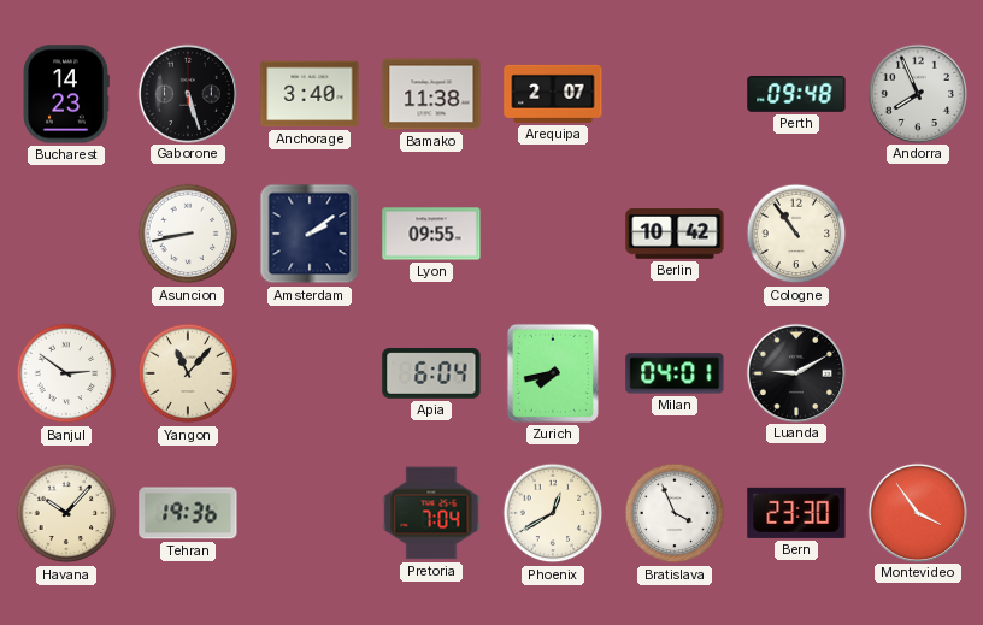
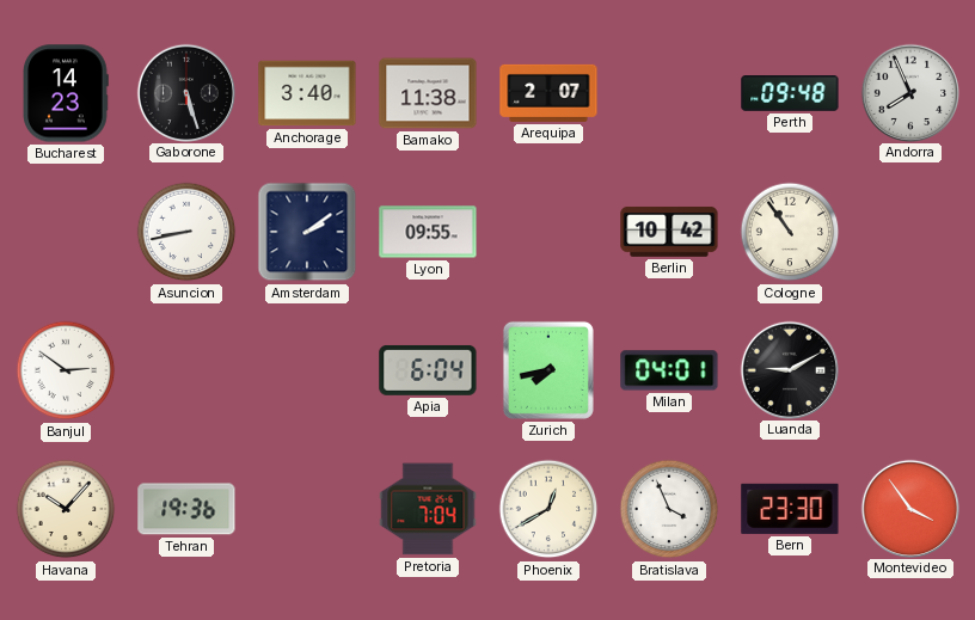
Yangon: 11:07 -> none
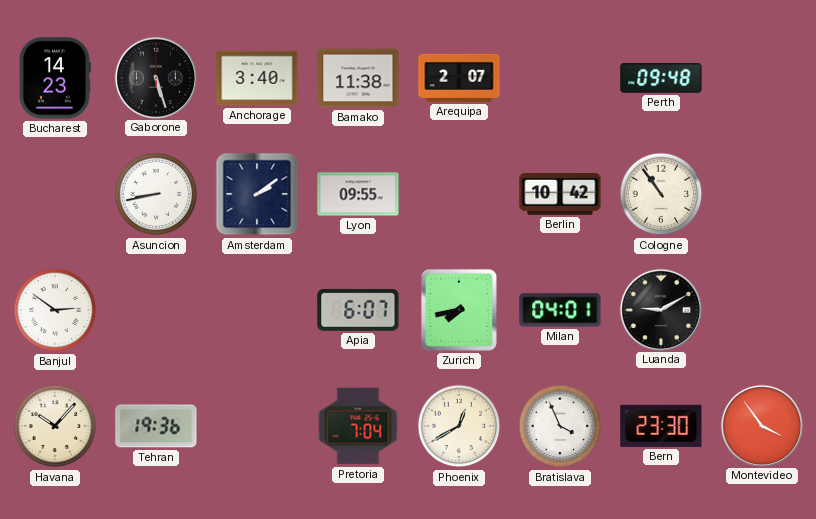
Andorra: 7:56 -> none
Apia: 6:04 -> 6:07
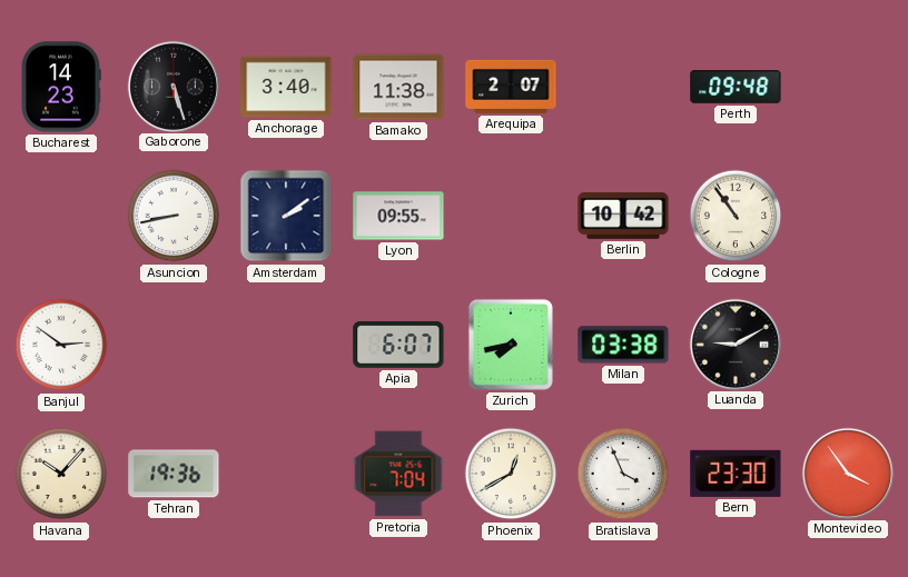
Milan: 04:01 -> 03:38
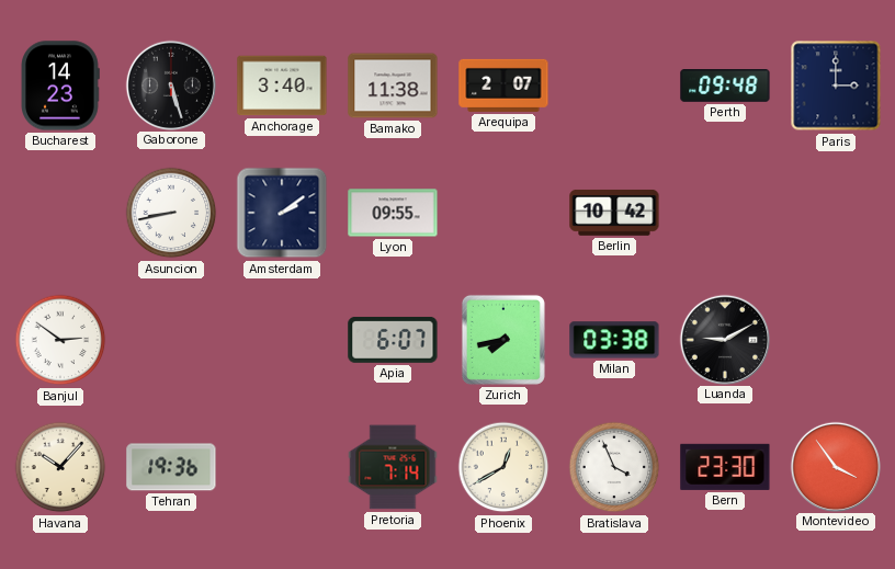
Paris: none -> 3:00
Cologne: 10:54 -> none
Pretoria: 7:04 -> 7:14
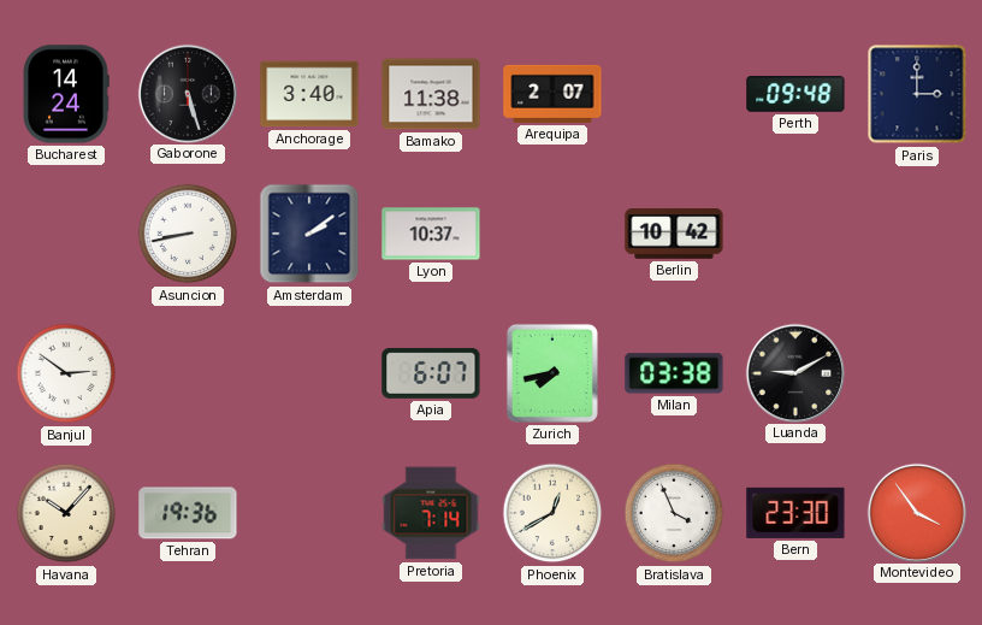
Bucharest: 14:23 -> 14:24
Lyon: 09:55 -> 10:37
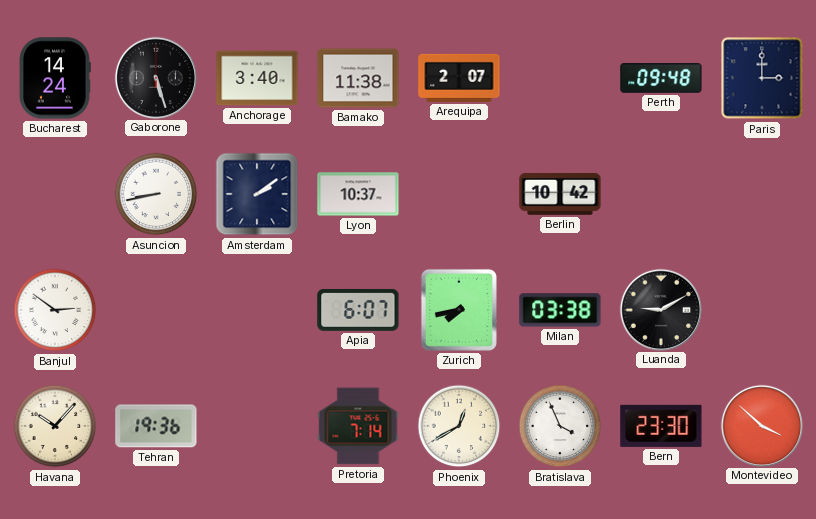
Montevideo: 3:54 -> 3:52
